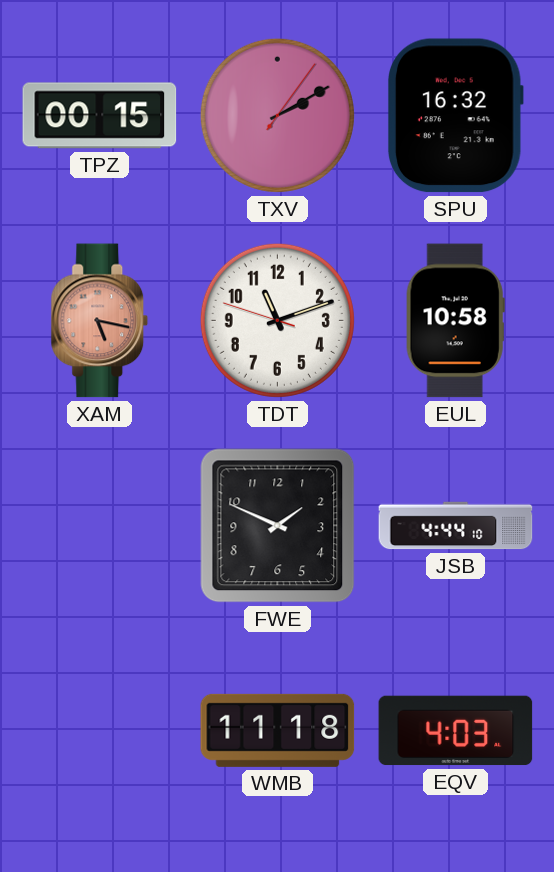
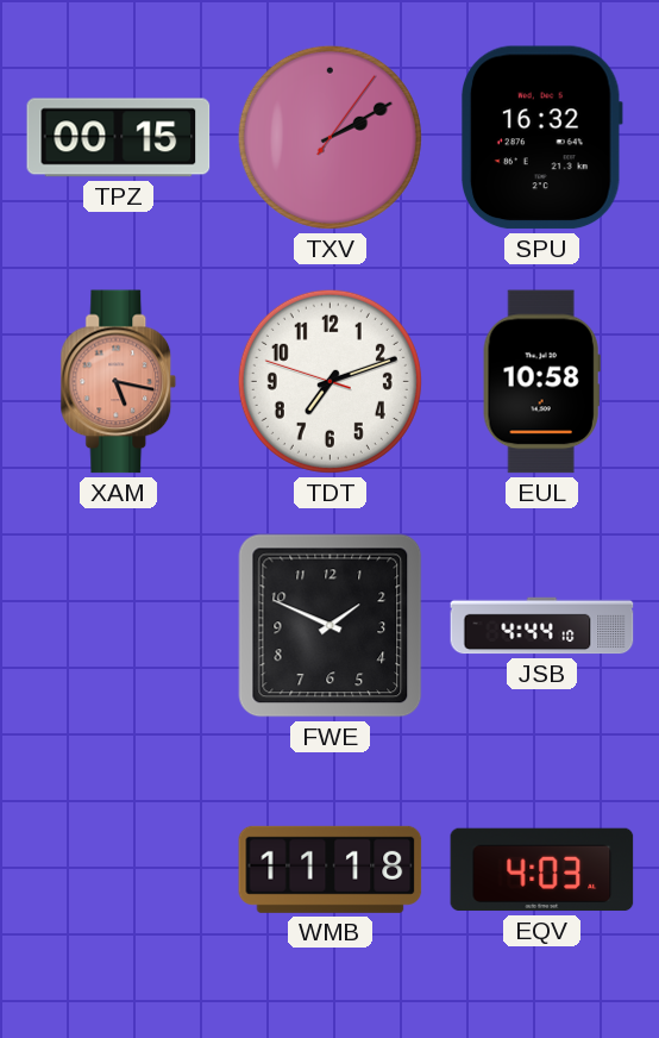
TDT: 11:11 -> 7:11
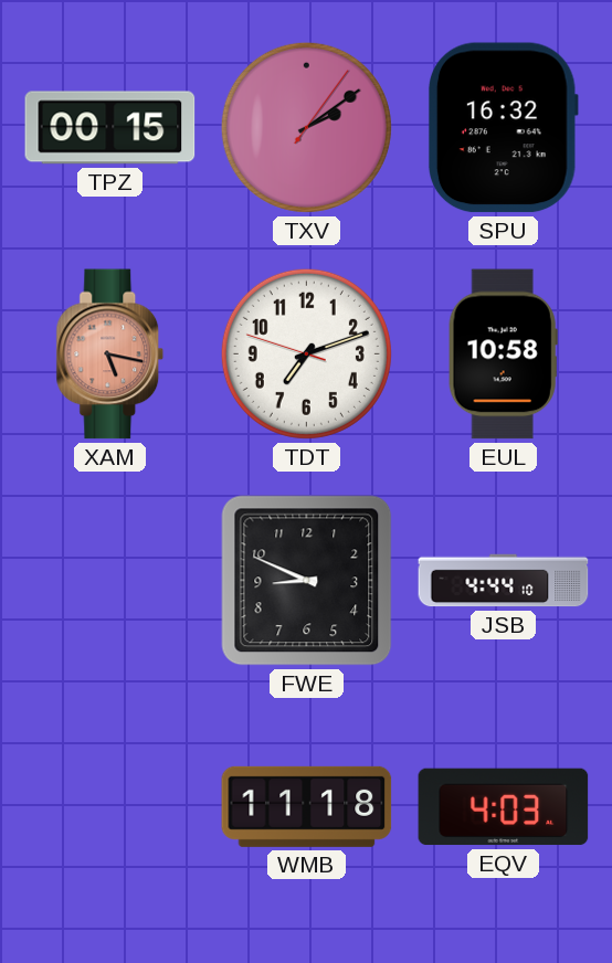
TXV: 2:10 -> 2:09
FWE: 1:49 -> 8:49
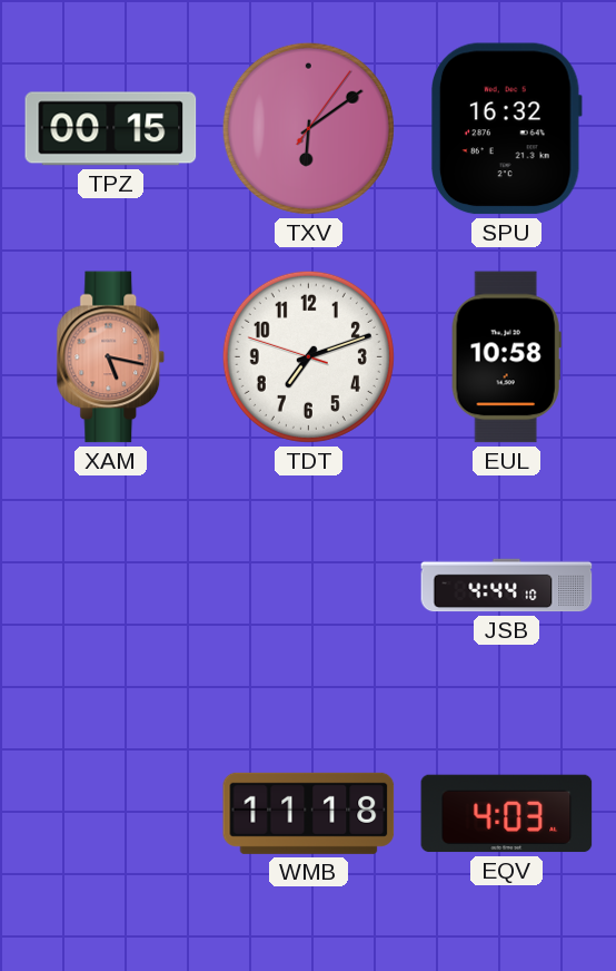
TXV: 2:09 -> 6:09
FWE: 8:49 -> none
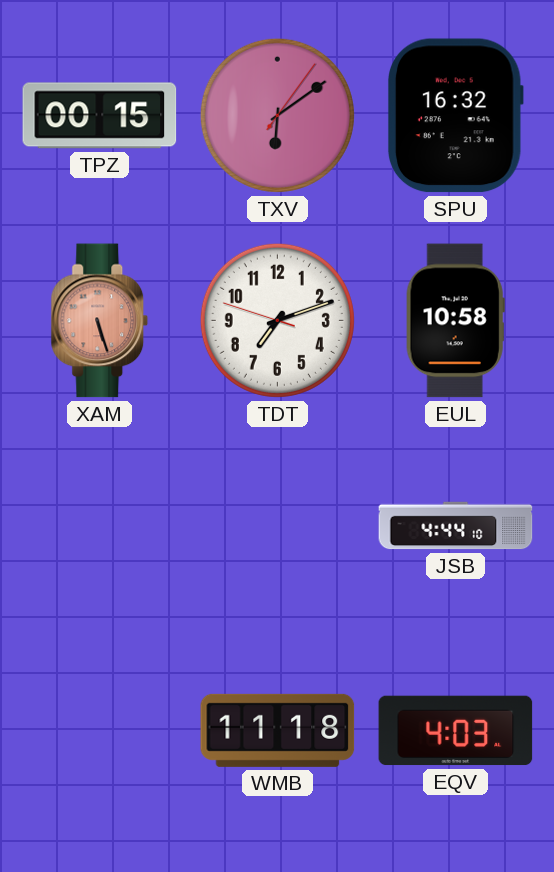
XAM: 5:17 -> 5:27
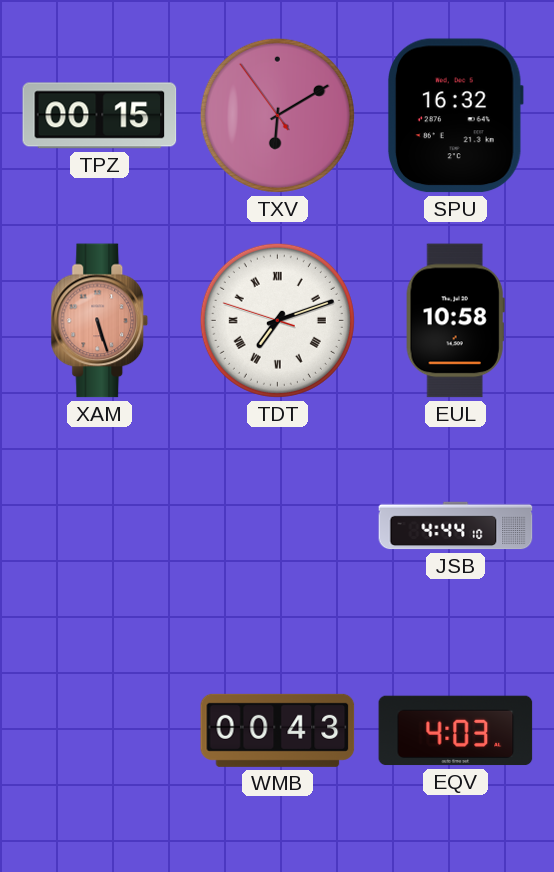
TXV: 6:09:06 -> 6:09:54
TDT numerals: Arabic -> Roman
WMB: 11:18 -> 00:43
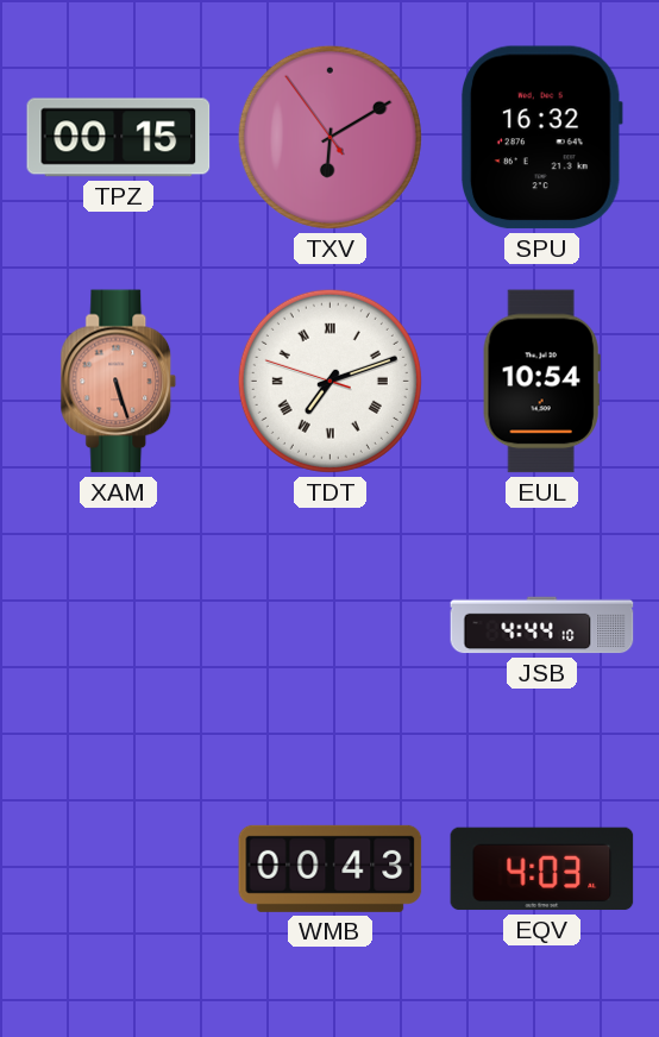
EUL: 10:58 -> 10:54
